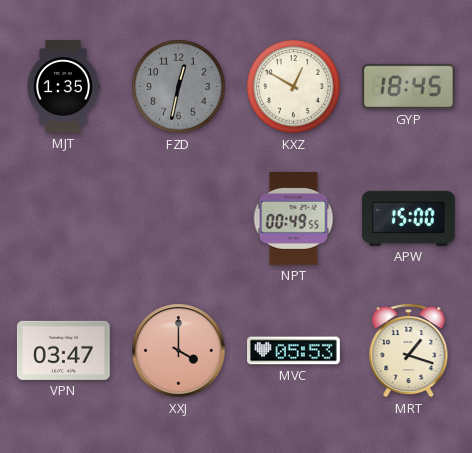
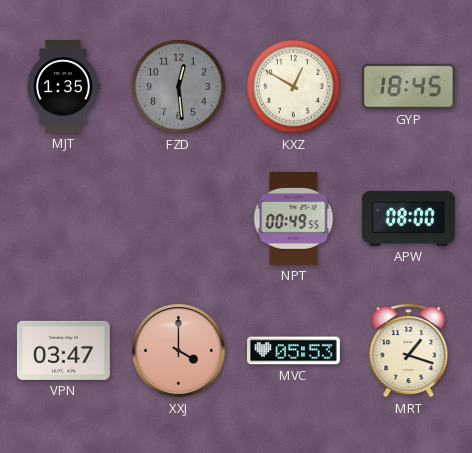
FZD: 12:32 -> 12:29
APW: 15:00 -> 08:00
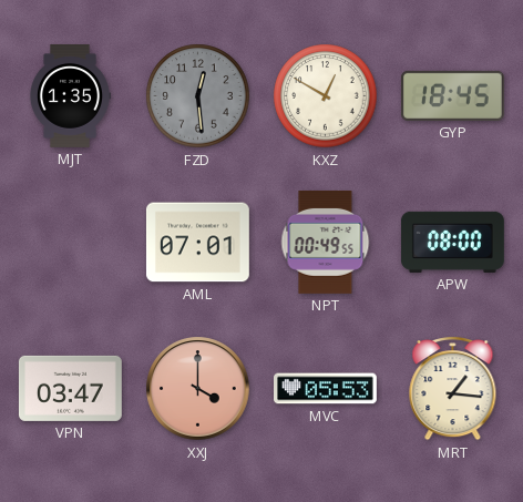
AML: none -> 07:01
MRT: 1:18 -> 1:16
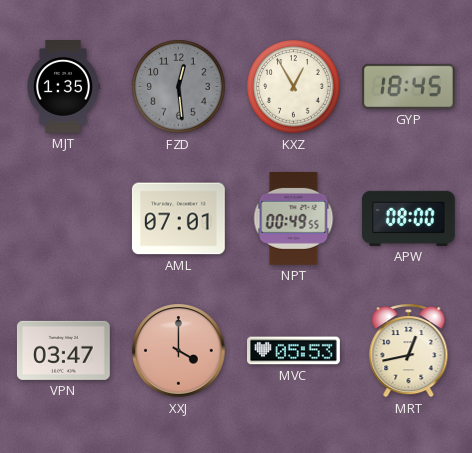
KXZ: 12:50 -> 12:55
MRT: 1:16 -> 12:43
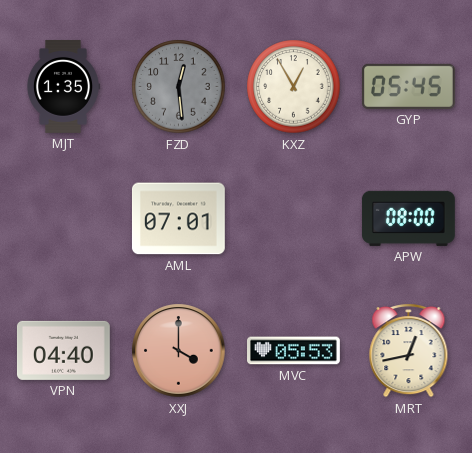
GYP: 18:45 -> 05:45
NPT: 00:49 -> none
VPN: 03:47 -> 04:40
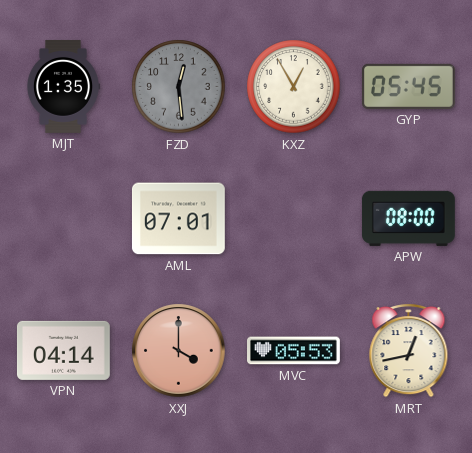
VPN: 04:40 -> 04:14
